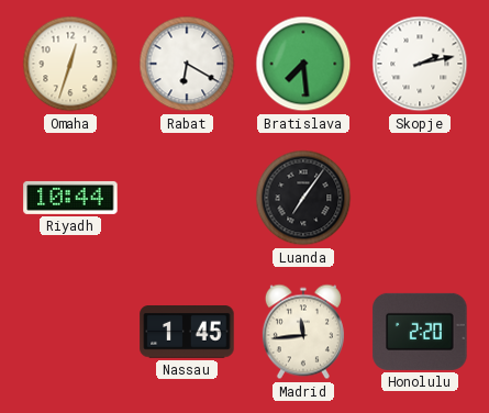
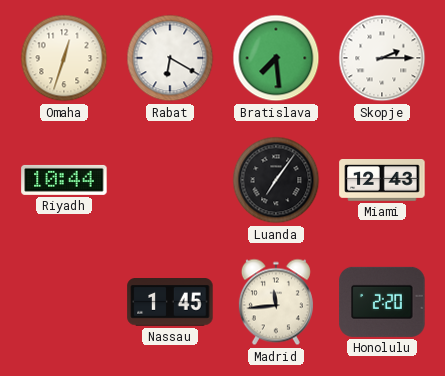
Skopje: 2:13 -> 2:15
Miami: none -> 12:43
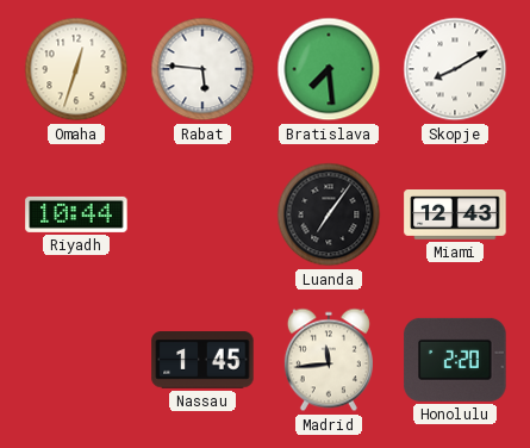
Rabat: 6:20 -> 5:46
Skopje: 2:15 -> 8:10
